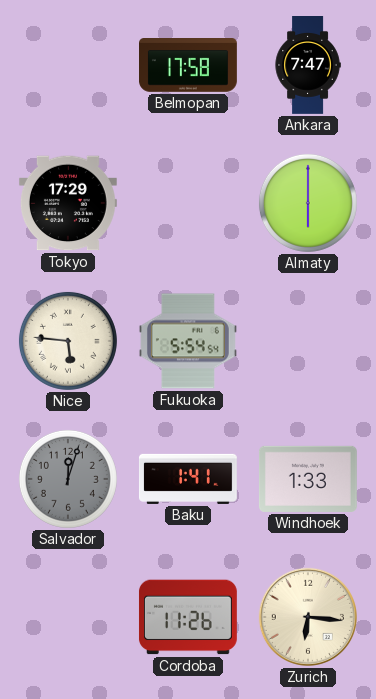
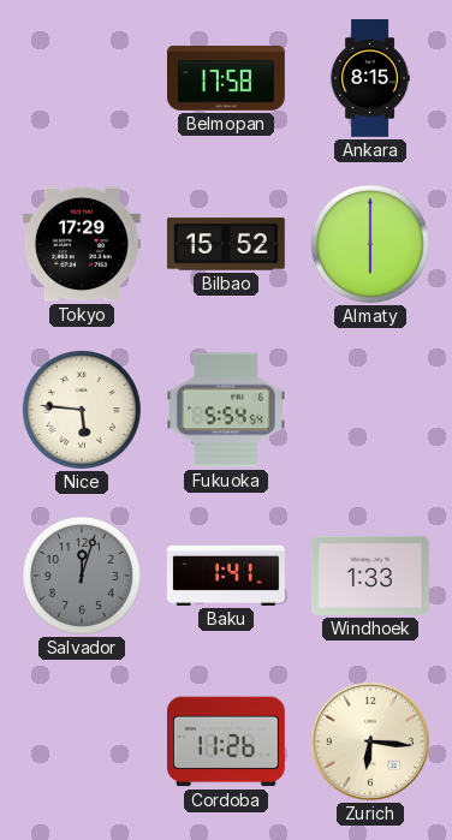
Ankara: 7:47 -> 8:15
Bilbao: none -> 15:52
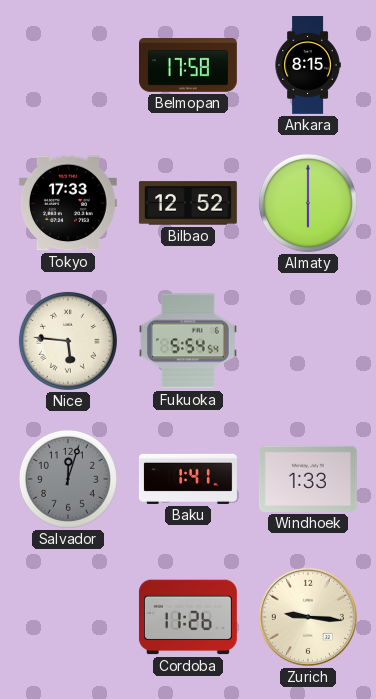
Tokyo: 17:29 -> 17:33
Bilbao: 15:52 -> 12:52
Zurich: 6:16 -> 9:16
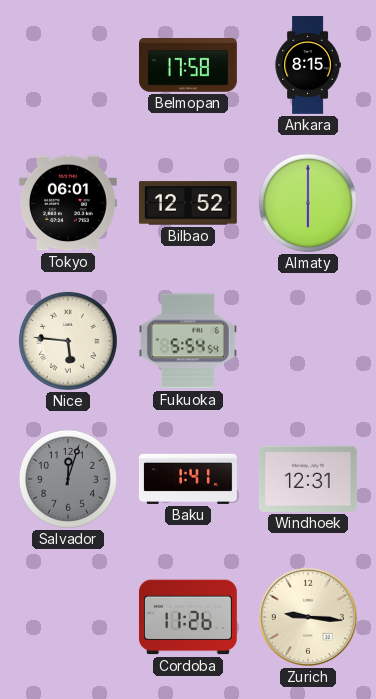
Tokyo: 17:33 -> 06:01
Windhoek: 1:33 -> 12:31
